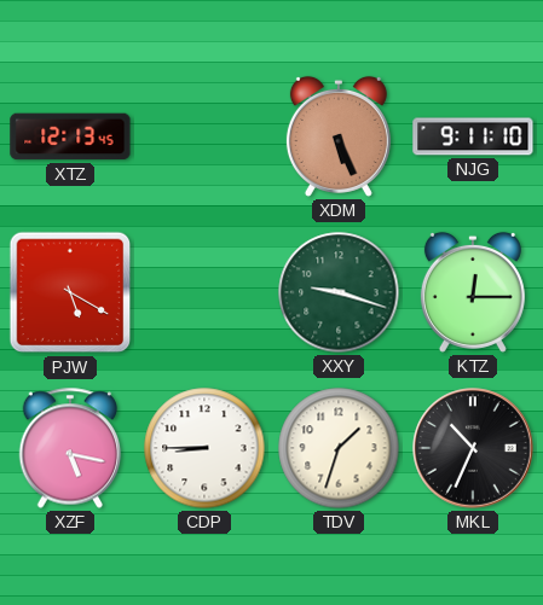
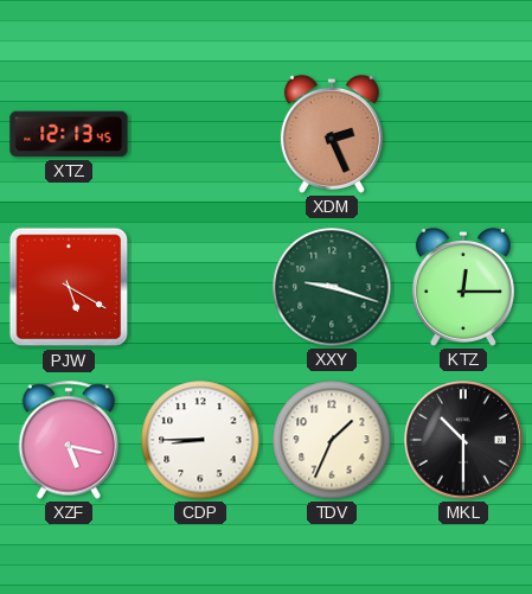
XDM: 5:26 -> 2:26
NJG: 9:11 -> none
TDV: 1:33 -> 1:34
MKL: 10:34 -> 10:30
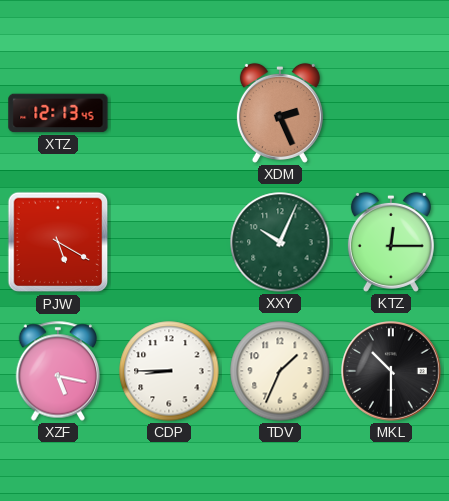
XXY: 9:18 -> 10:04
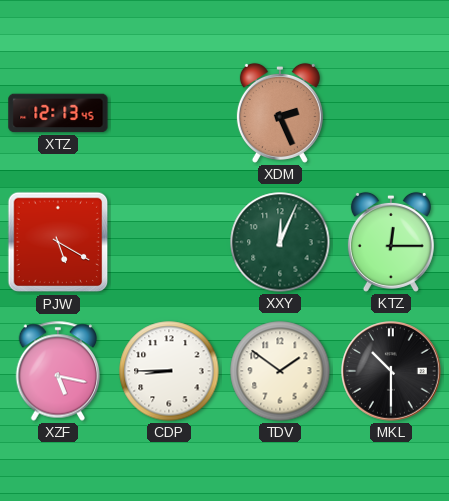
XXY: 10:04 -> 12:04
TDV: 1:34 -> 1:51
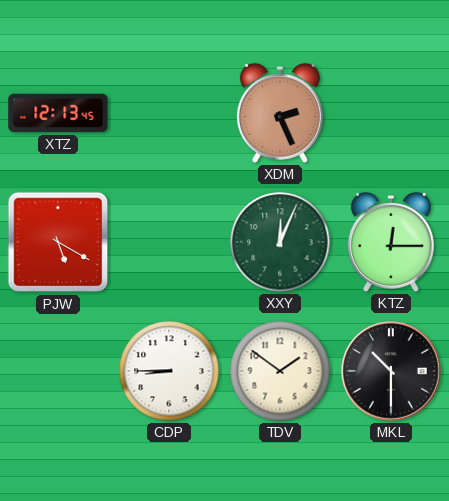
XZF: 5:17 -> none
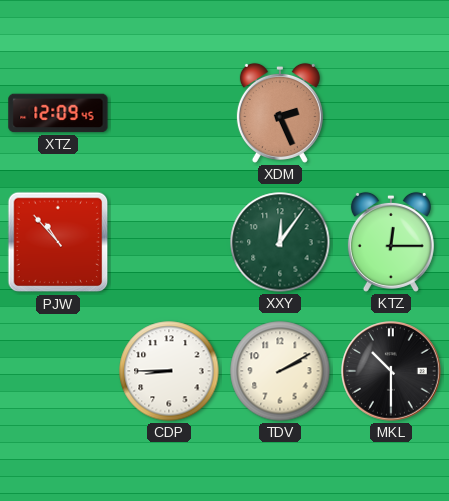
XTZ: 12:13 -> 12:09
PJW: 5:20 -> 10:53
XXY: 12:04 -> 12:06
TDV: 1:51 -> 2:10
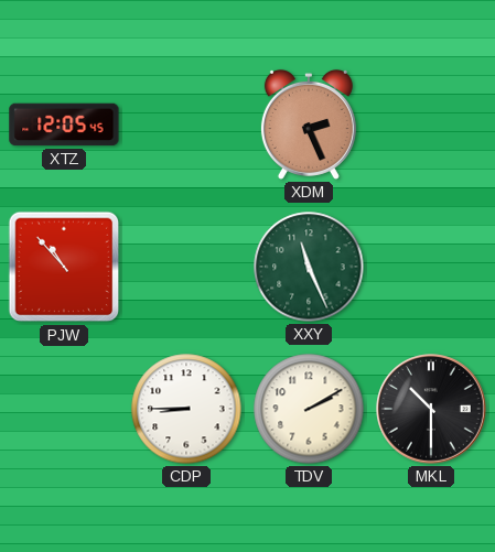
XTZ: 12:09 -> 12:05
XXY: 12:06 -> 11:26
KTZ: 12:15 -> none
